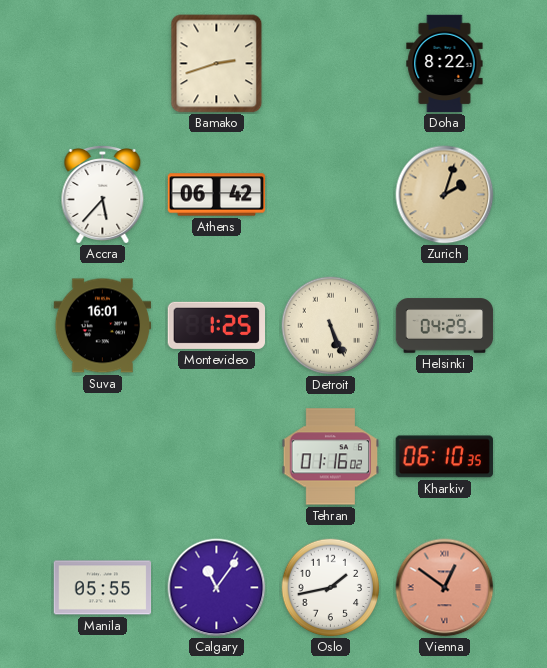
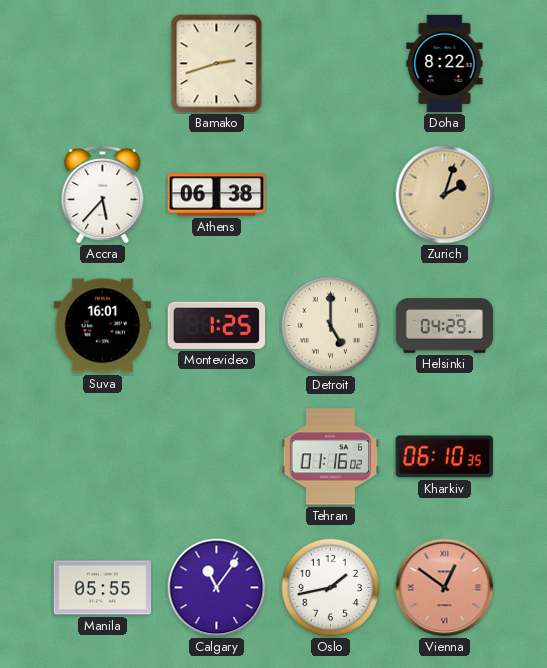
Athens: 06:42 -> 06:38
Detroit: 5:26 -> 5:00
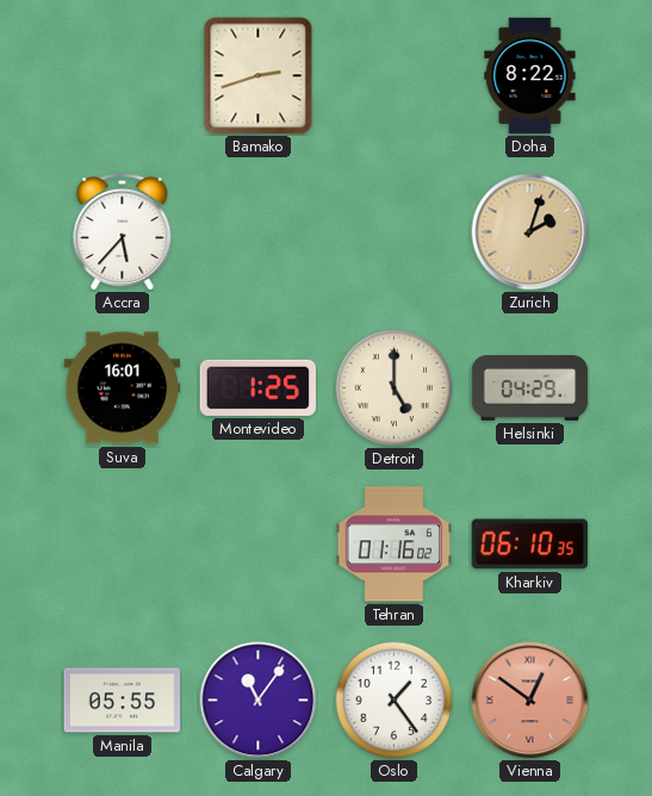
Athens: 06:38 -> none
Oslo: 1:43 -> 1:24
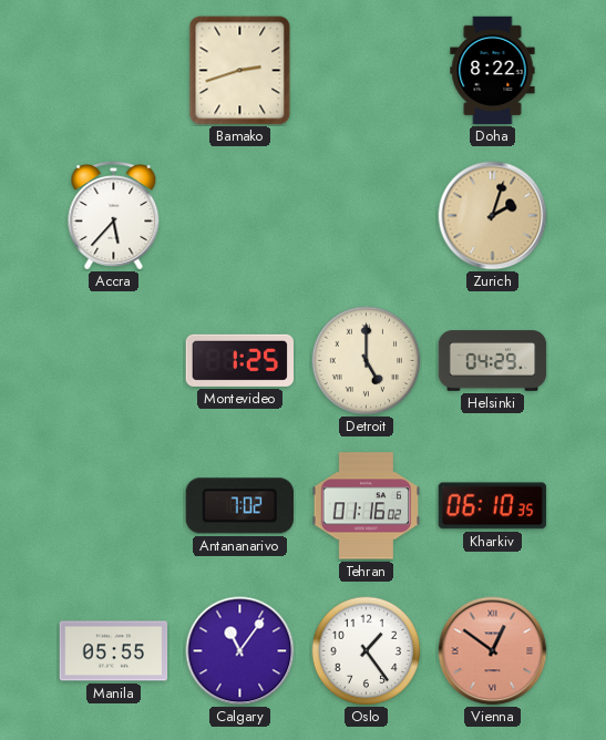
Suva: 16:01 -> none
Antananarivo: none -> 7:02
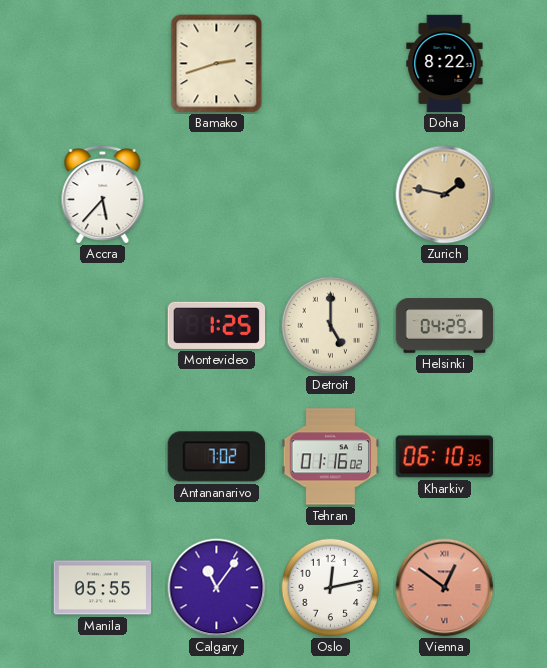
Zurich: 2:03 -> 1:47
Oslo: 1:24 -> 12:13
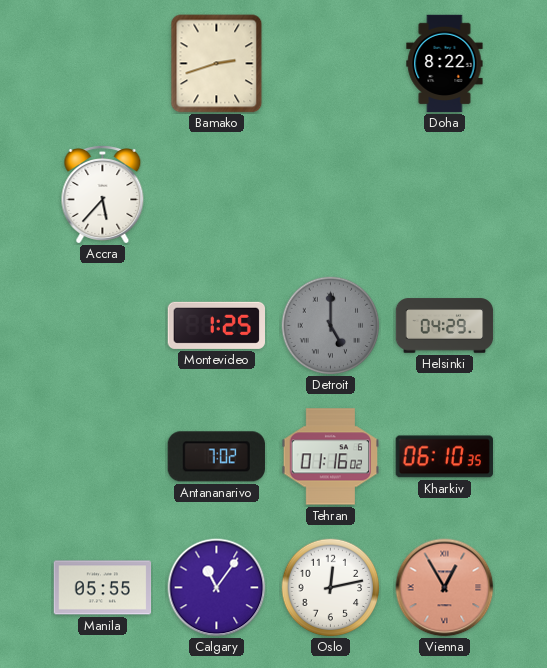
Zurich: 1:47 -> none
Detroit dial: cream -> grey
Vienna: 12:51 -> 12:55
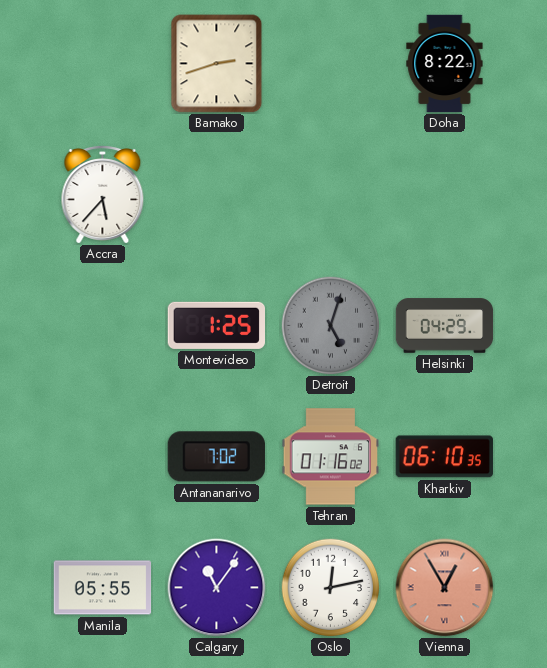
Detroit: 5:00 -> 5:03
